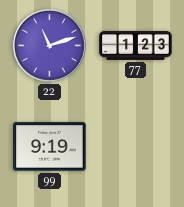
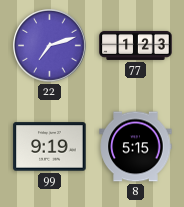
22: 11:12 -> 7:12
8: none -> 5:15
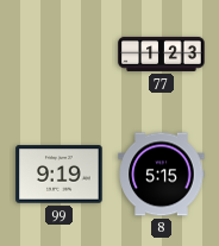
22: 7:12 -> none
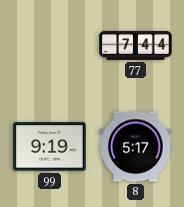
77: 1:23 -> 7:44
8: 5:15 -> 5:17
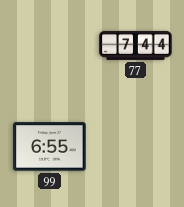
99: 9:19 -> 6:55
8: 5:17 -> none
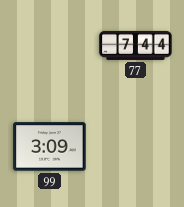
99: 6:55 -> 3:09
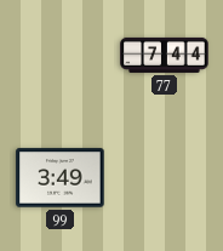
99: 3:09 -> 3:49
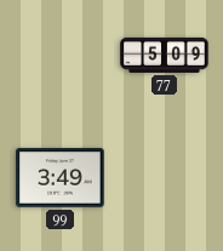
77: 7:44 -> 5:09
